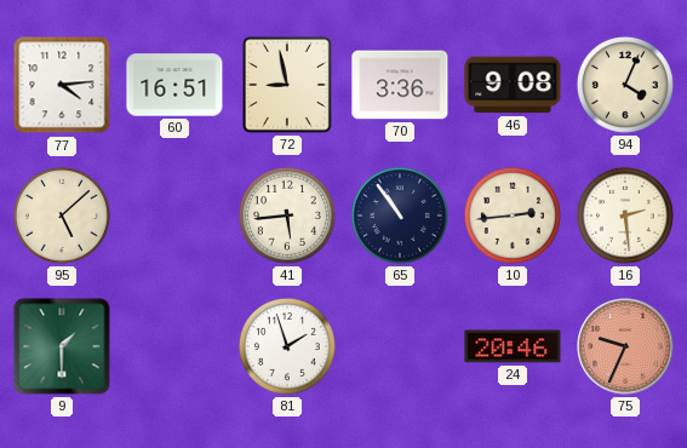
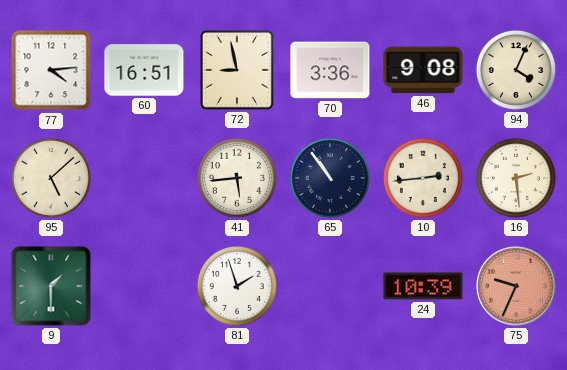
24: 20:46 -> 10:39
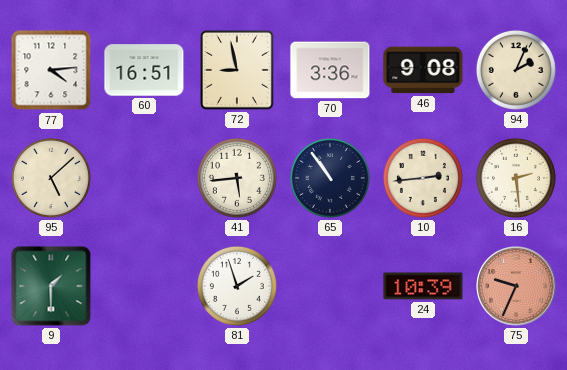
94: 4:04 -> 2:04
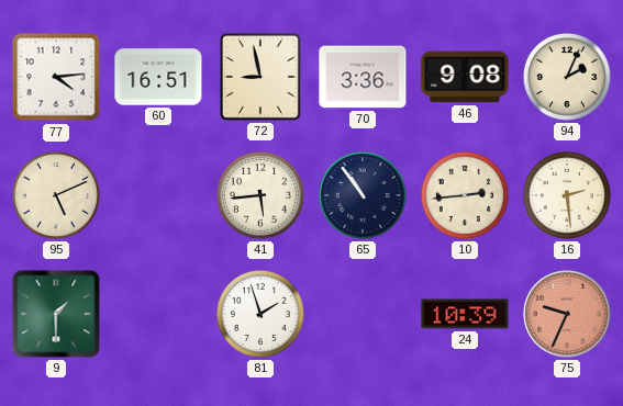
95: 5:08 -> 5:11
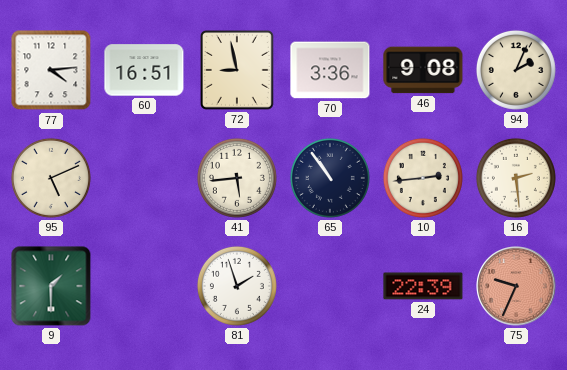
24: 10:39 -> 22:39
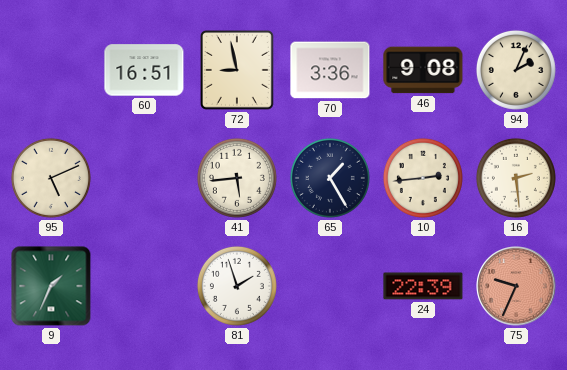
77: 4:14 -> none
65: 10:54 -> 1:25
9: 1:30 -> 1:34
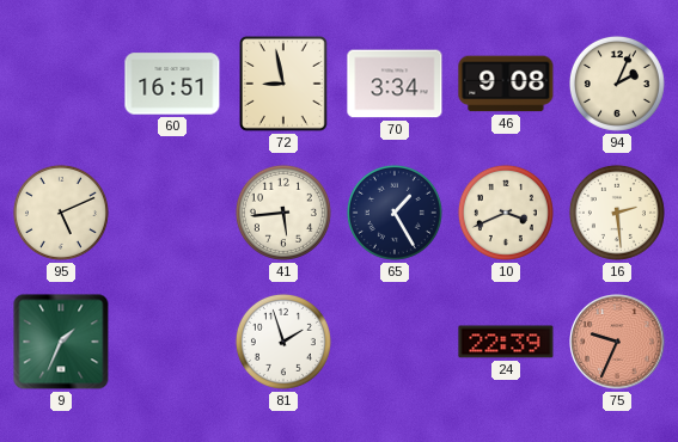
70: 3:36 -> 3:34
10: 2:44 -> 3:41
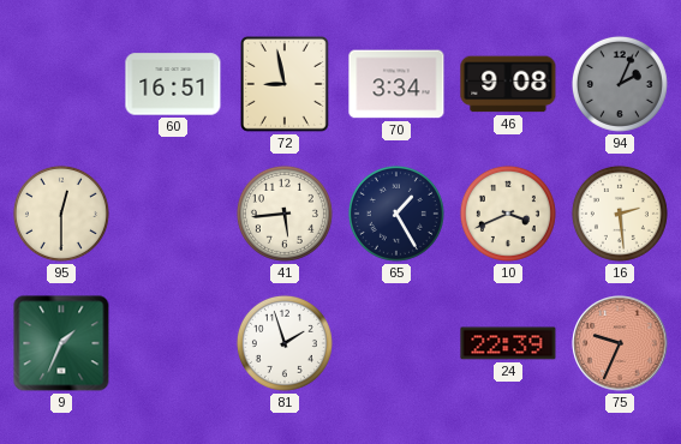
94 dial: cream -> grey
95: 5:11 -> 12:30
